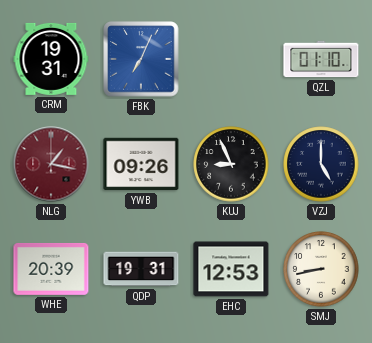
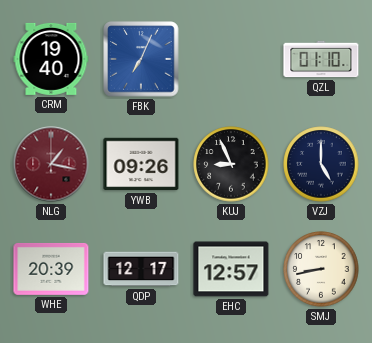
CRM: 19:31 -> 19:40
QDP: 19:31 -> 12:17
EHC: 12:53 -> 12:57
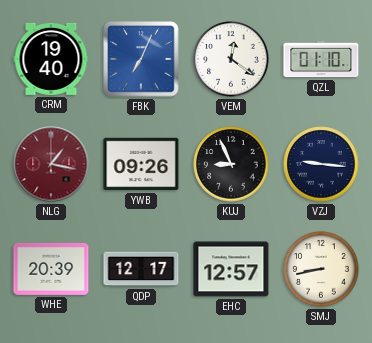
VEM: none -> 12:21
VZJ: 5:00 -> 9:16
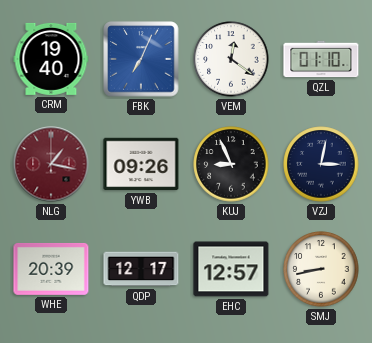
VZJ: 9:16 -> 3:02
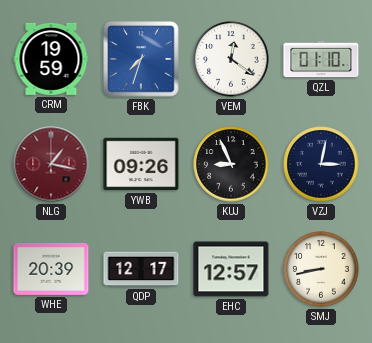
CRM: 19:40 -> 19:59
FBK: 7:04 -> 7:33
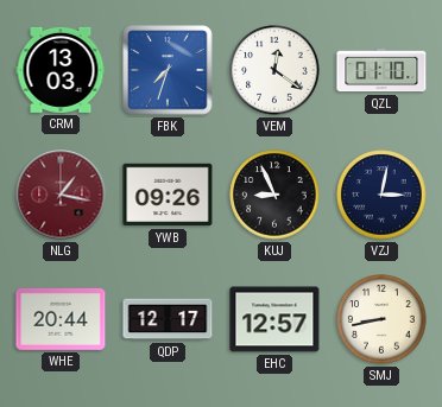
CRM: 19:59 -> 13:03
WHE: 20:39 -> 20:44
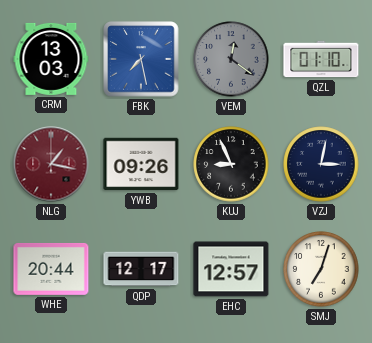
FBK: 7:33 -> 7:28
VEM dial: white -> grey
SMJ: 8:43 -> 7:03
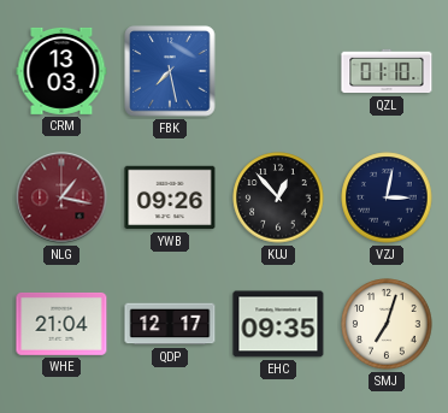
VEM: 12:21 -> none
KUJ: 8:56 -> 12:53
WHE: 20:44 -> 21:04
EHC: 12:57 -> 09:35
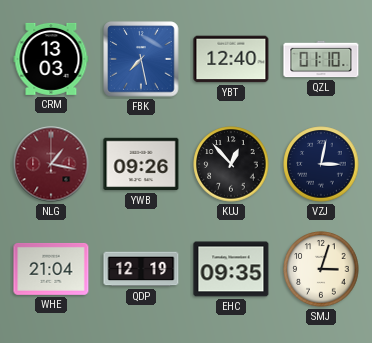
YBT: none -> 12:40
QDP: 12:17 -> 12:19
SMJ: 7:03 -> 3:03
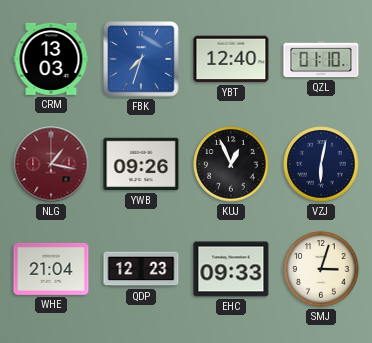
FBK: 7:28 -> 7:33
KUJ: 12:53 -> 12:56
VZJ: 3:02 -> 6:02
QDP: 12:19 -> 12:23
EHC: 09:35 -> 09:33
